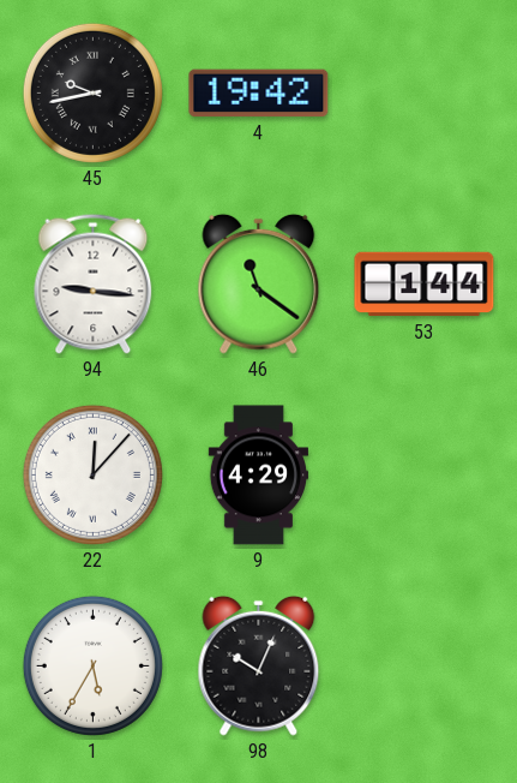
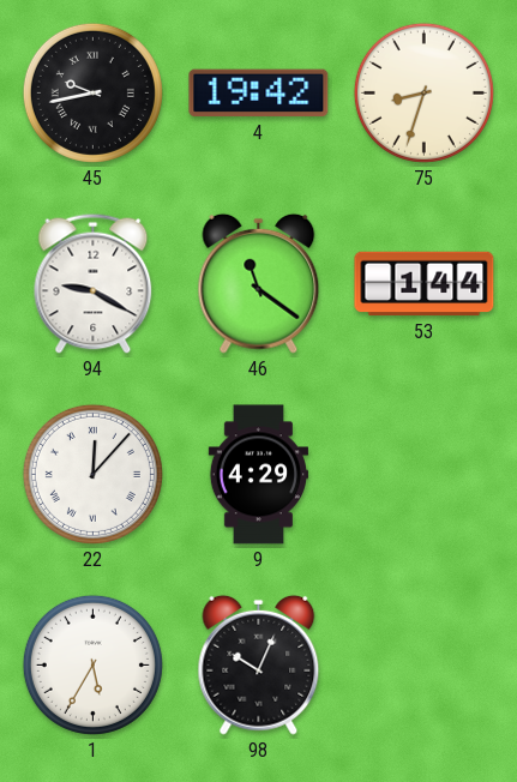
75: none -> 8:33
94: 9:16 -> 9:20
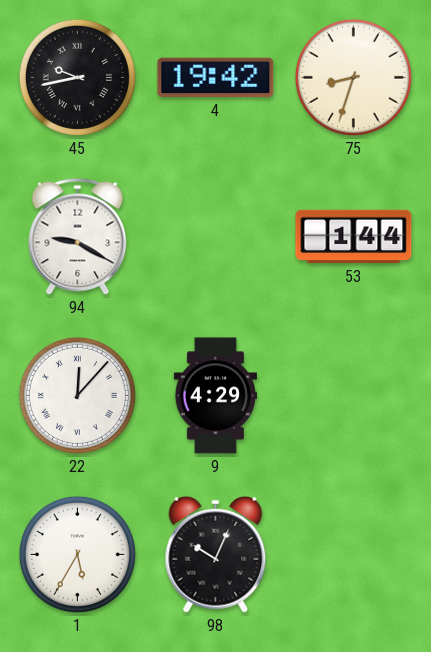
46: 11:21 -> none
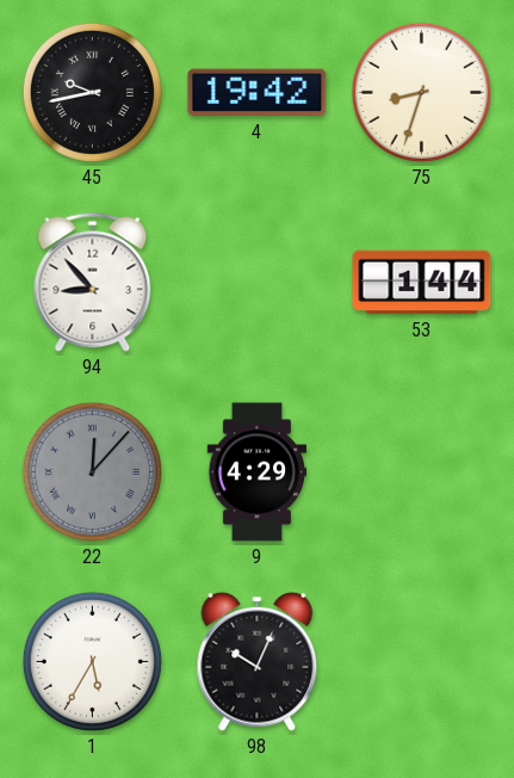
94: 9:20 -> 8:53
22 dial: white -> grey
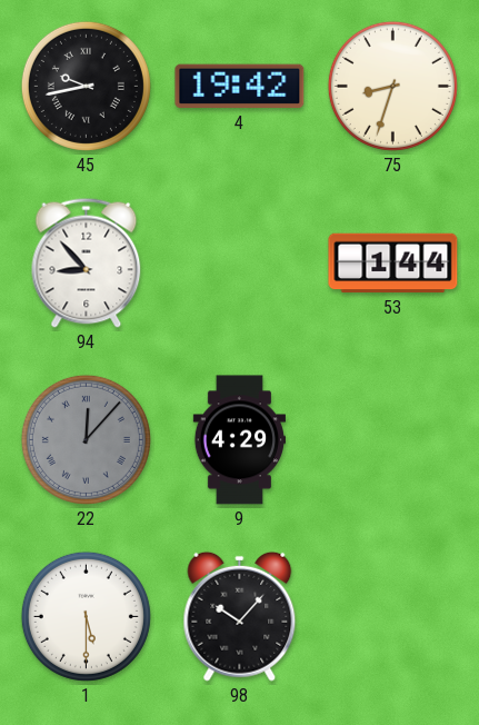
1: 5:35 -> 5:30
98: 10:04 -> 10:07
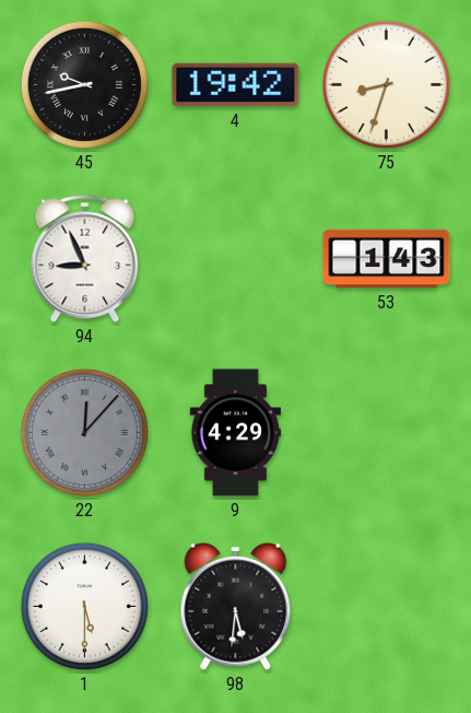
94: 8:53 -> 8:56
53: 1:44 -> 1:43
98: 10:07 -> 5:31
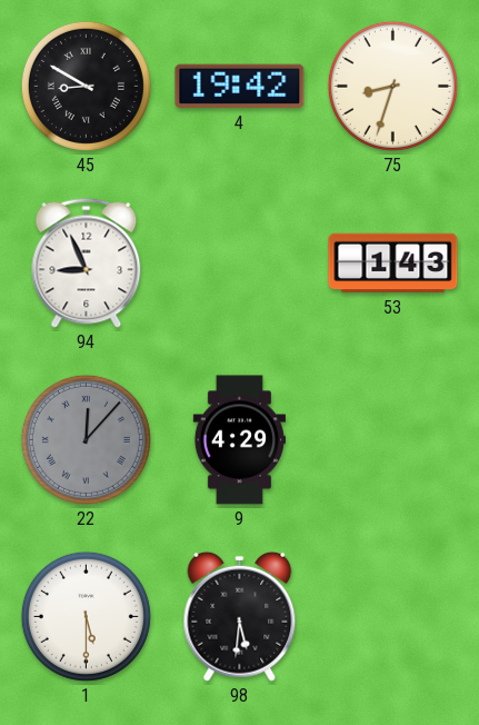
45: 9:43 -> 8:50
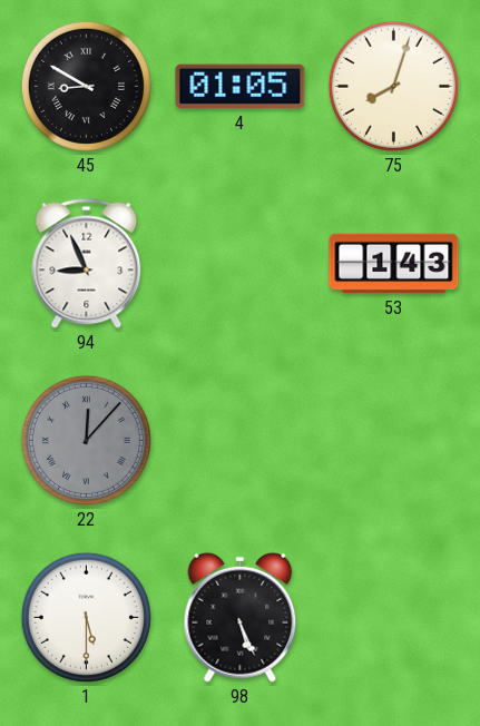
4: 19:42 -> 01:05
75: 8:33 -> 8:03
9: 4:29 -> none
98: 5:31 -> 5:26
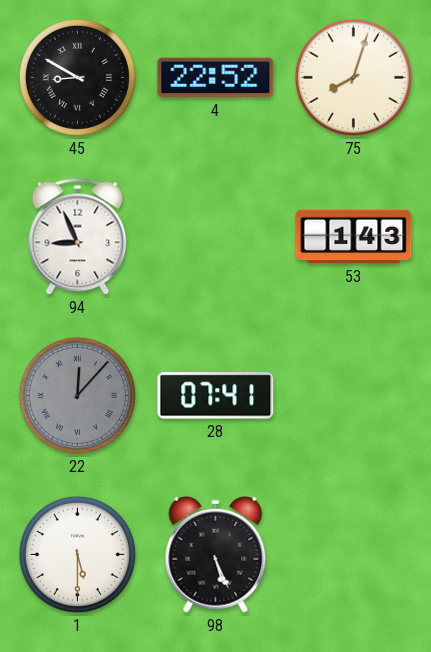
4: 01:05 -> 22:52
28: none -> 07:41
